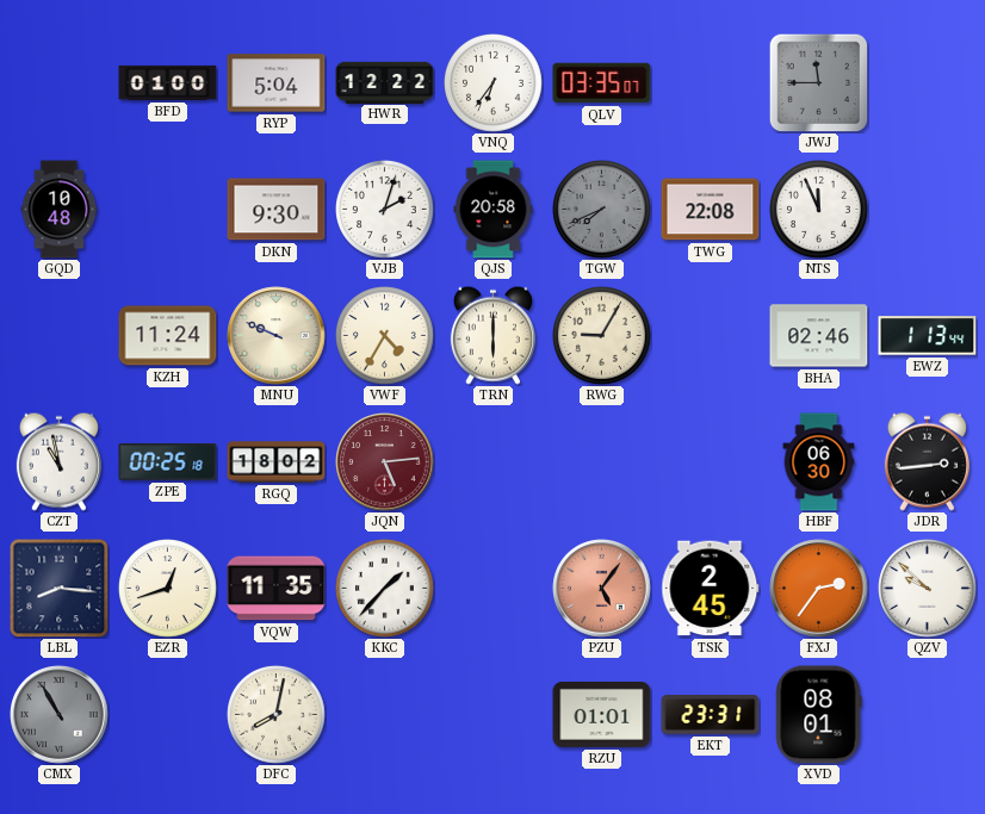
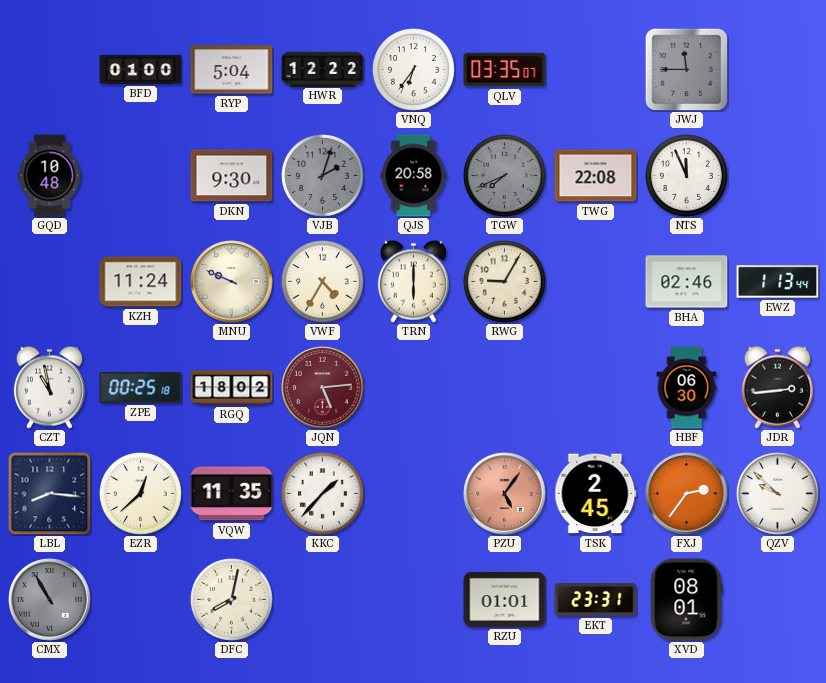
VJB dial: white -> grey
EZR: 12:42 -> 12:38
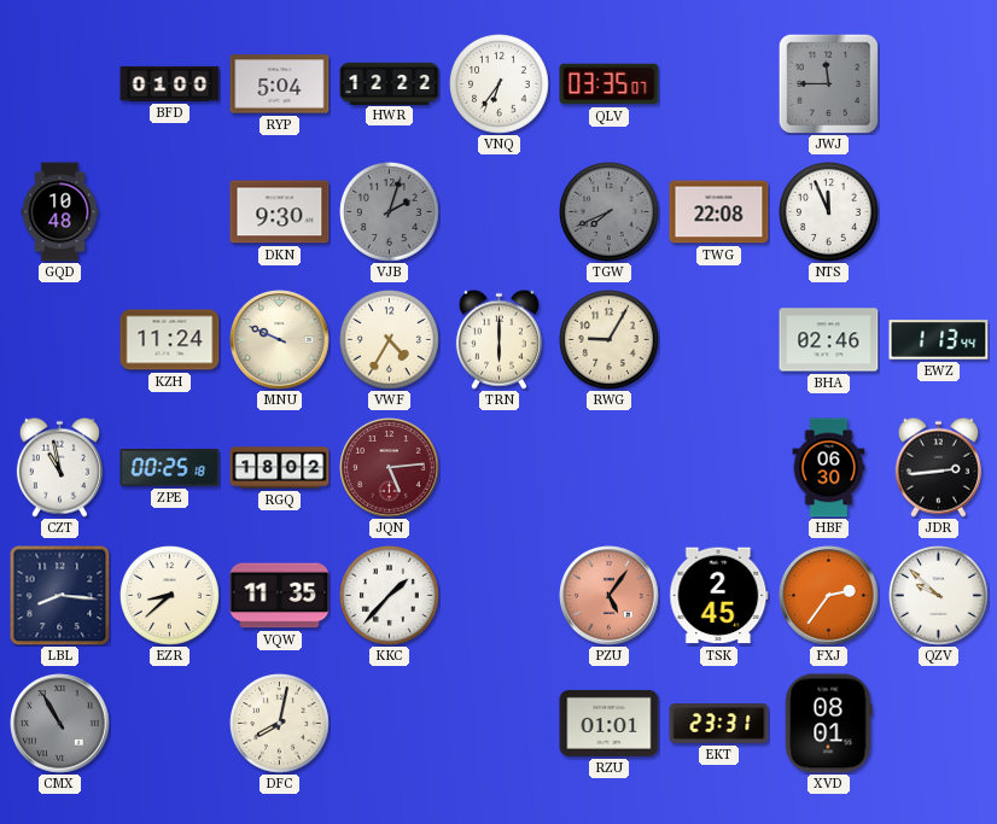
QJS: 20:58 -> none
EZR: 12:38 -> 8:38
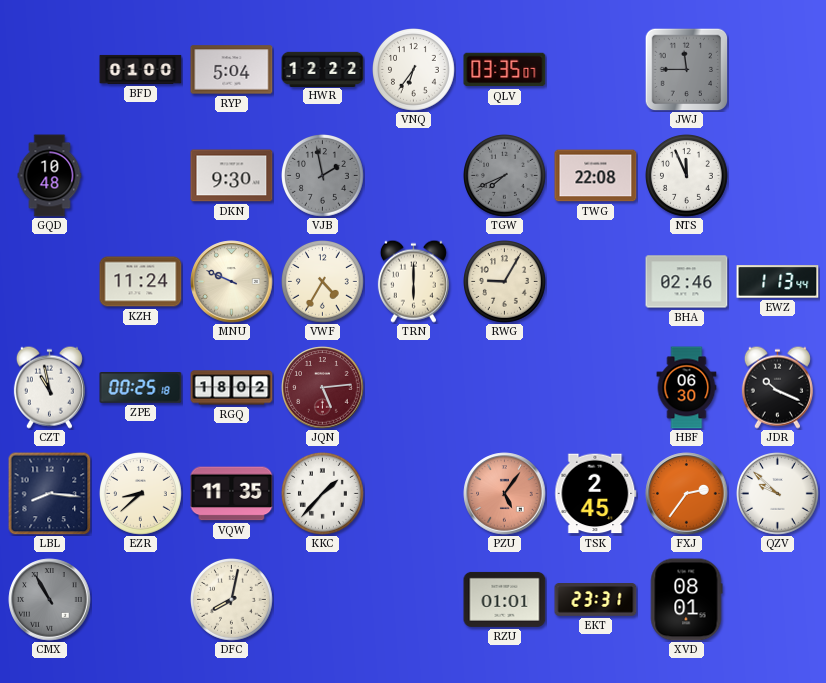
VJB: 2:03 -> 1:58
JDR: 2:44 -> 10:19
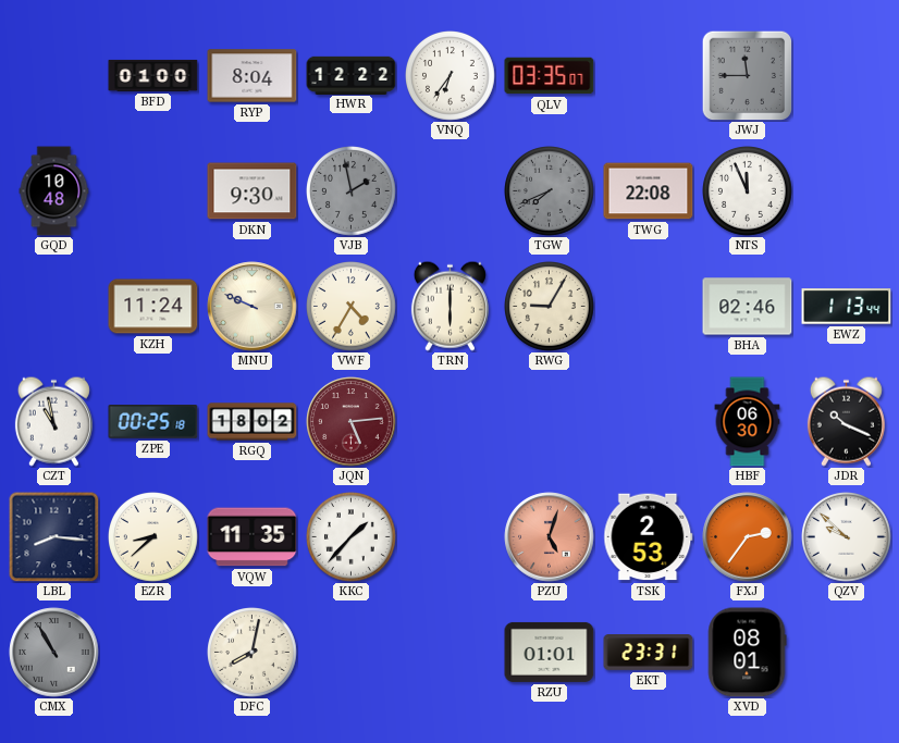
RYP: 5:04 -> 8:04
PZU: 5:06 -> 5:03
TSK: 2:45 -> 2:53
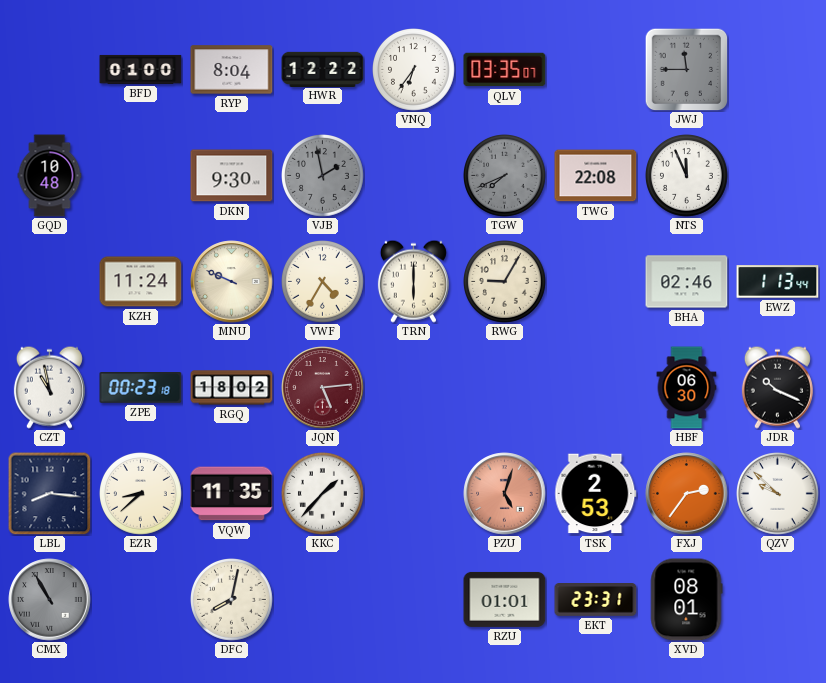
ZPE: 00:25 -> 00:23
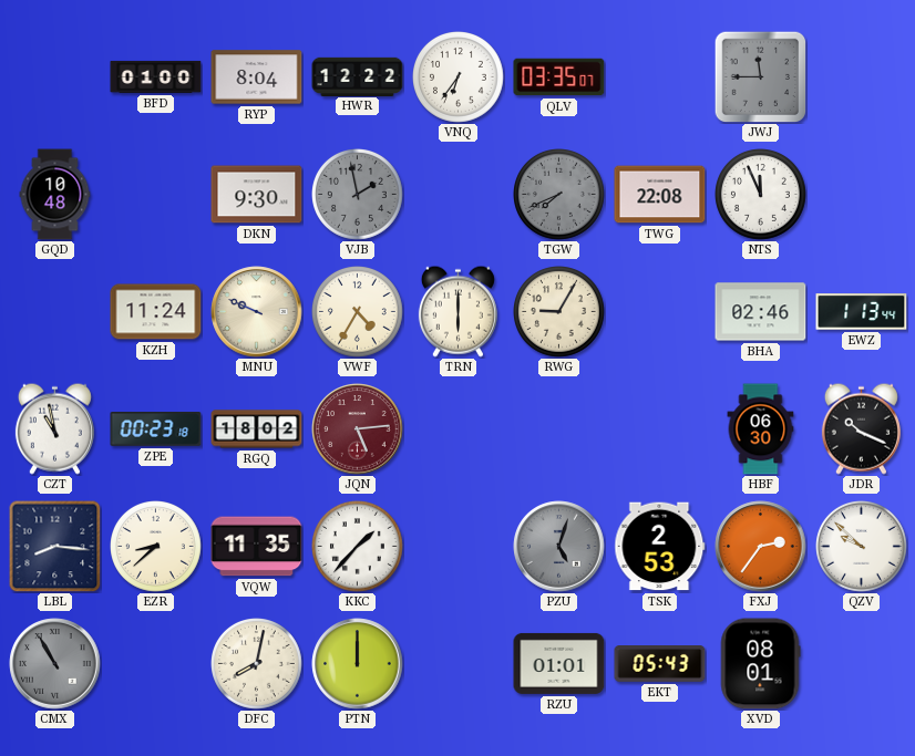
PZU dial: salmon -> grey
PTN: none -> 12:00
EKT: 23:31 -> 05:43
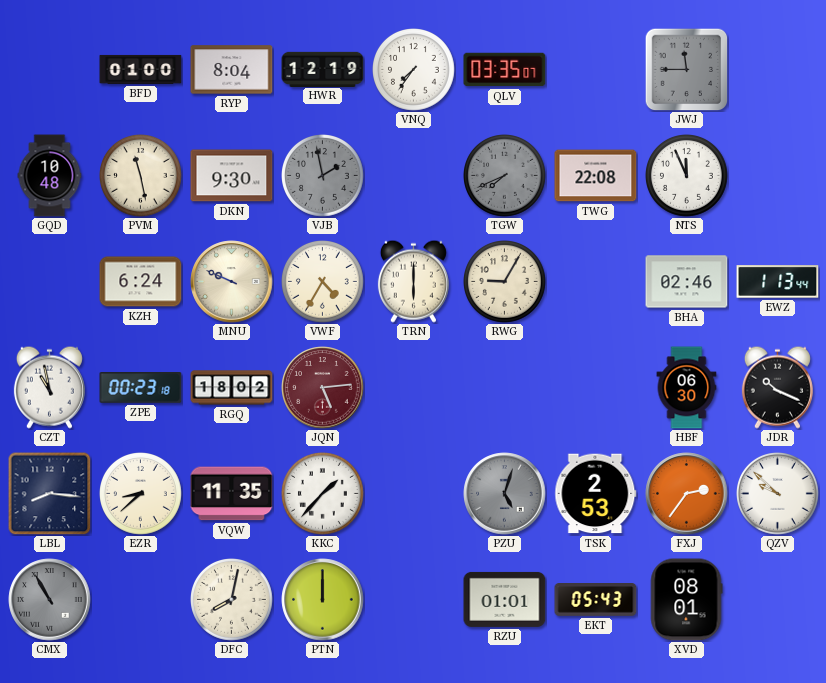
HWR: 12:22 -> 12:19
VNQ: 6:36 -> 7:36
PVM: none -> 11:28
KZH: 11:24 -> 6:24
